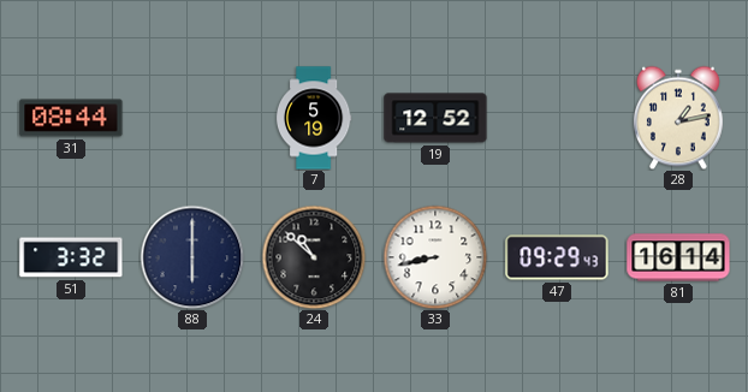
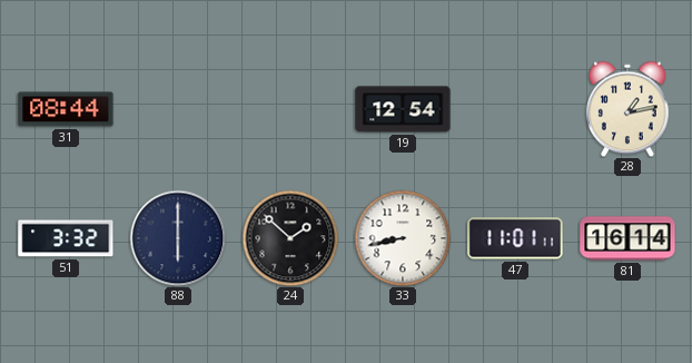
7: 5:19 -> none
19: 12:52 -> 12:54
24: 10:52 -> 1:52
47: 09:29 -> 11:01
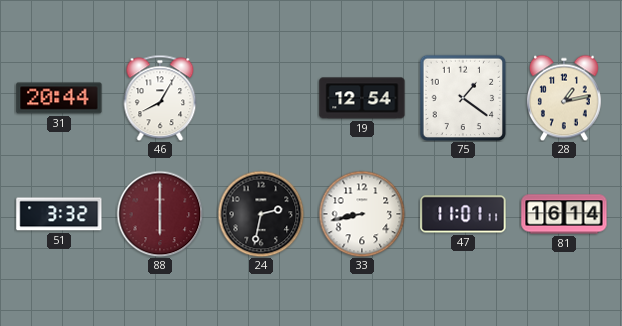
31: 08:44 -> 20:44
46: none -> 8:05
75: none -> 1:21
88 dial: navy -> burgundy
24: 1:52 -> 2:32
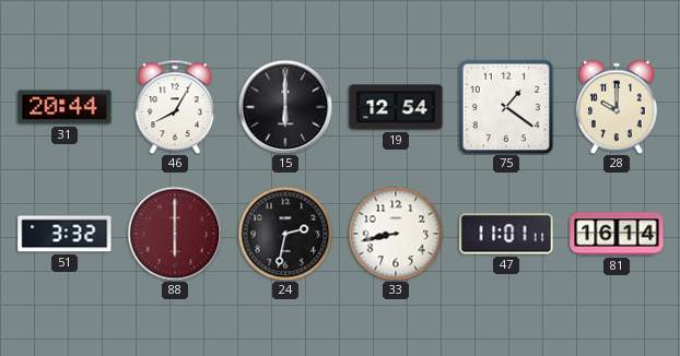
15: none -> 6:00
28: 1:13 -> 10:00
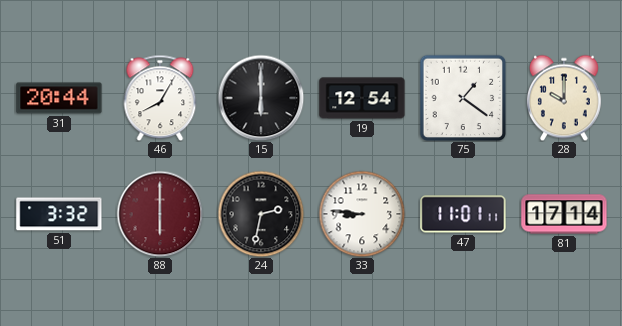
33: 8:43 -> 8:46
81: 16:14 -> 17:14
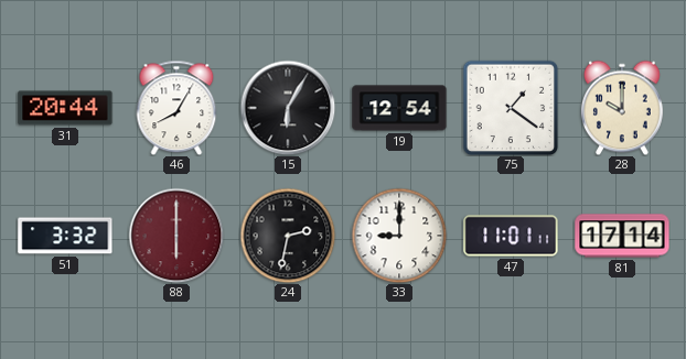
15: 6:00 -> 6:05
33: 8:46 -> 9:00
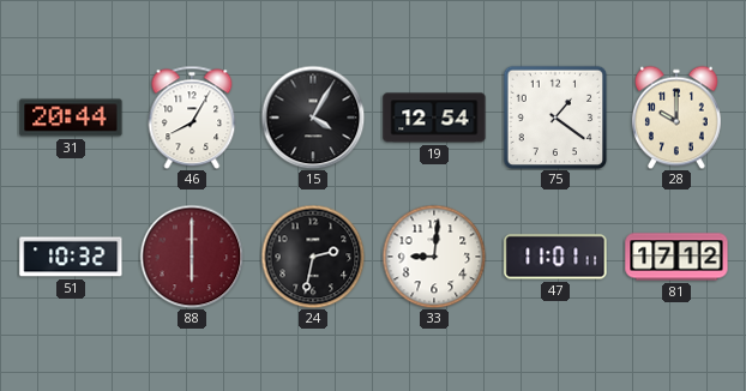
15: 6:05 -> 4:05
51: 3:32 -> 10:32
33: 9:00 -> 9:01
81: 17:14 -> 17:12
